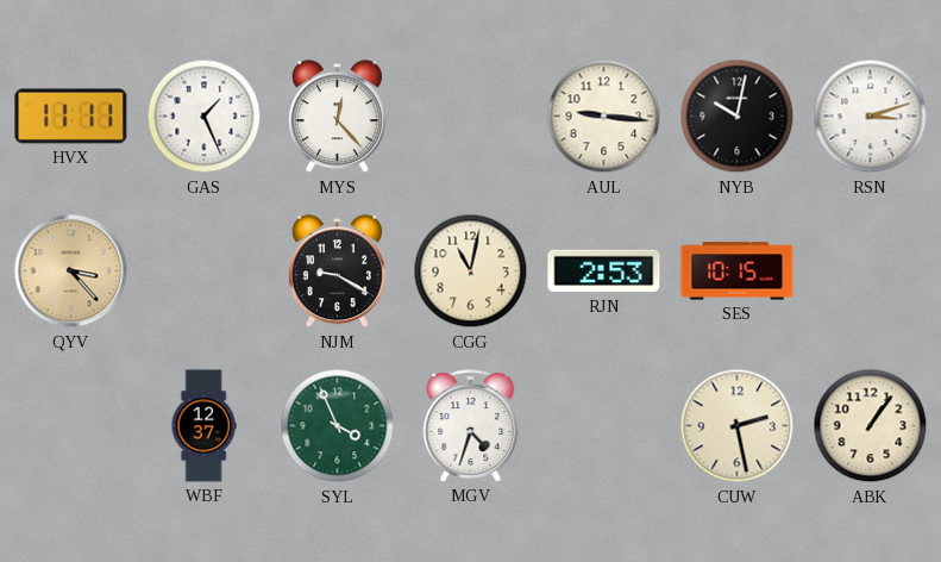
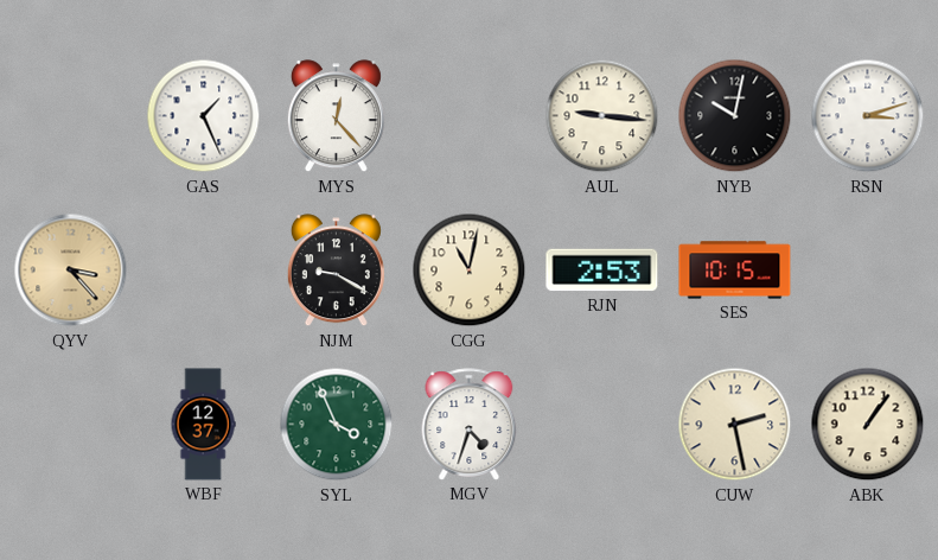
HVX: 11:11 -> none
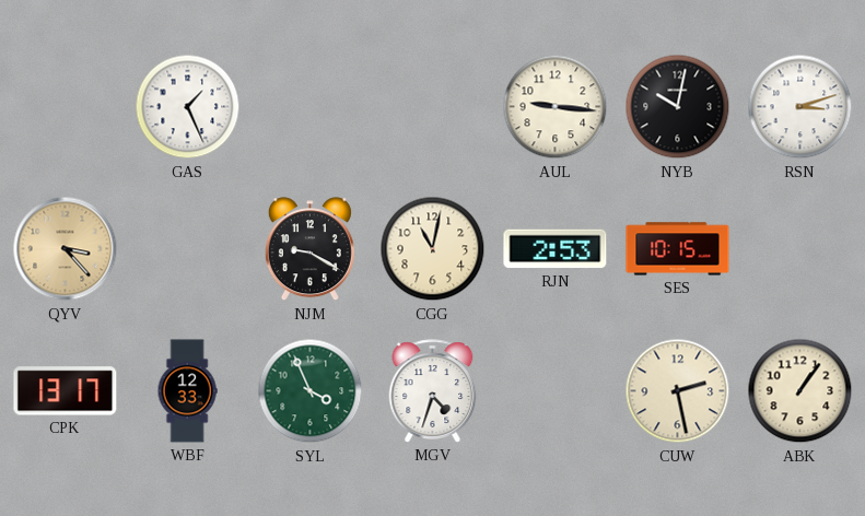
MYS: 12:23 -> none
CPK: none -> 13:17
WBF: 12:37 -> 12:33
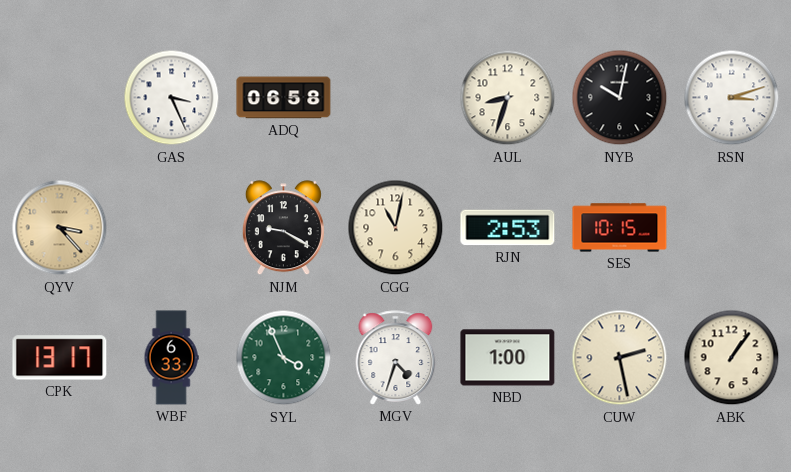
GAS: 1:26 -> 3:26
ADQ: none -> 06:58
AUL: 9:16 -> 8:33
WBF: 12:33 -> 6:33
NBD: none -> 1:00
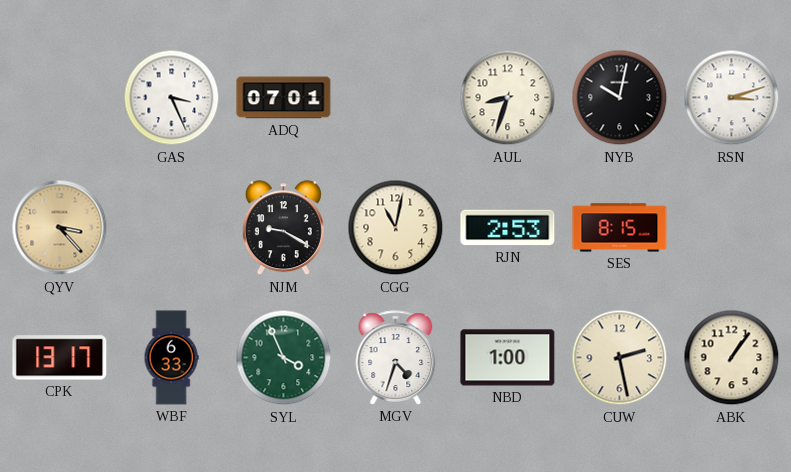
ADQ: 06:58 -> 07:01
SES: 10:15 -> 8:15
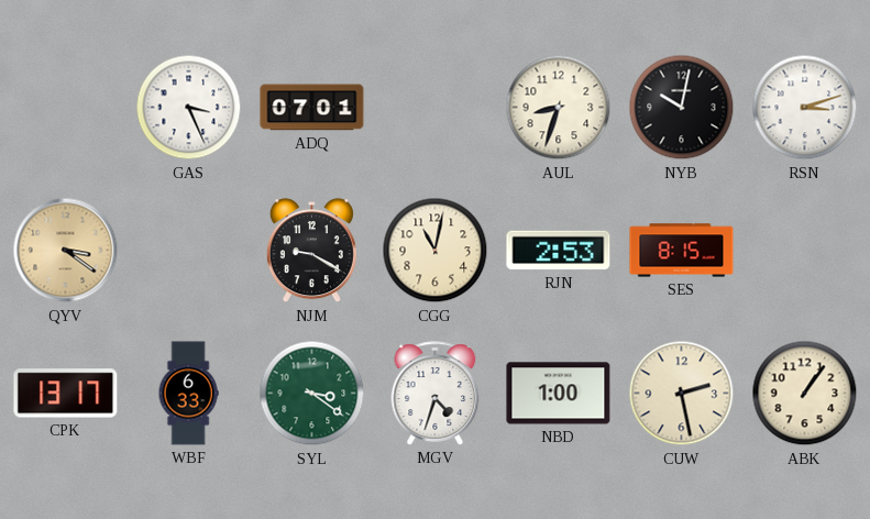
QYV: 3:23 -> 3:21
SYL: 3:56 -> 3:21
